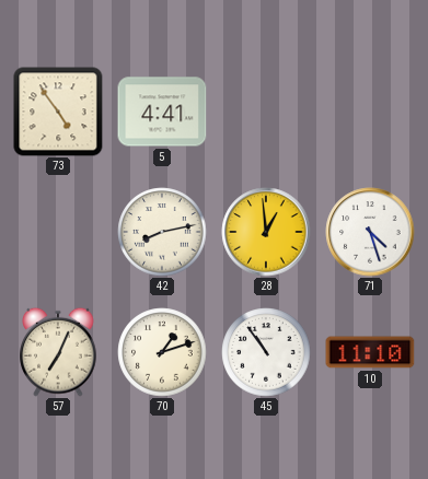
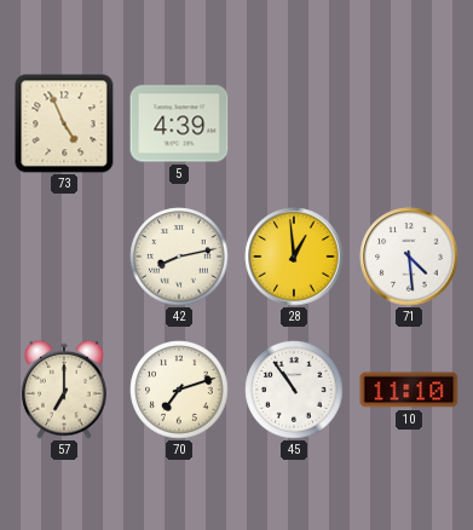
73: 4:54 -> 4:56
5: 4:41 -> 4:39
71: 4:27 -> 4:29
57: 7:04 -> 7:00
70: 1:12 -> 7:12
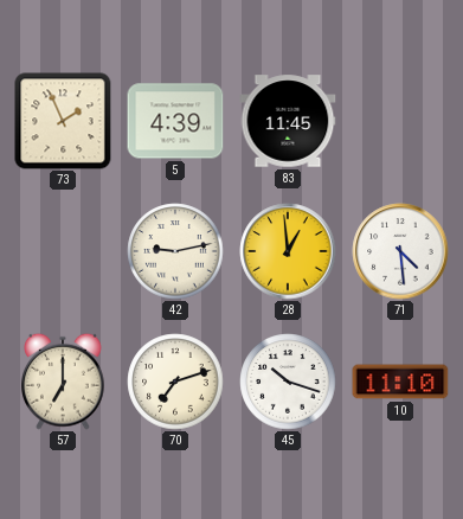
73: 4:56 -> 1:56
83: none -> 11:45
42: 8:13 -> 9:13
45: 10:54 -> 10:18
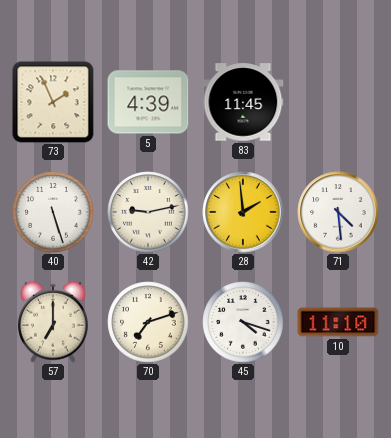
40: none -> 5:27
28: 12:59 -> 1:59
45: 10:18 -> 4:18
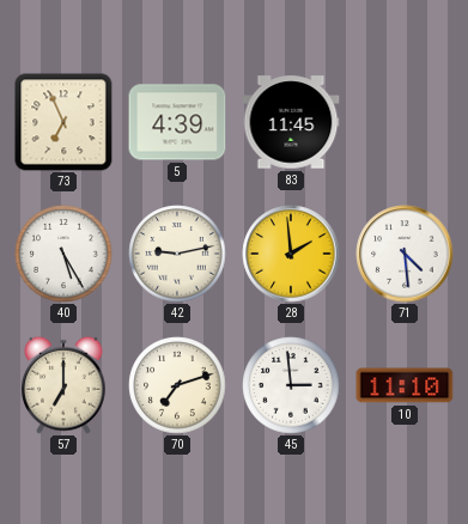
73: 1:56 -> 6:56
40: 5:27 -> 5:25
45: 4:18 -> 2:59
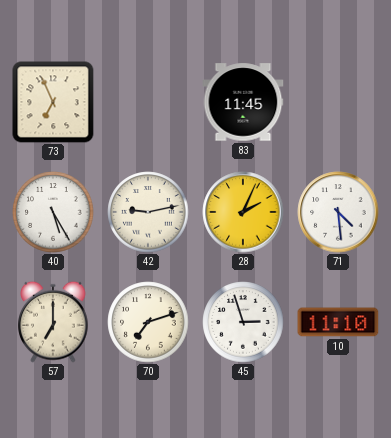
5: 4:39 -> none
28: 1:59 -> 2:04
45: 2:59 -> 2:57
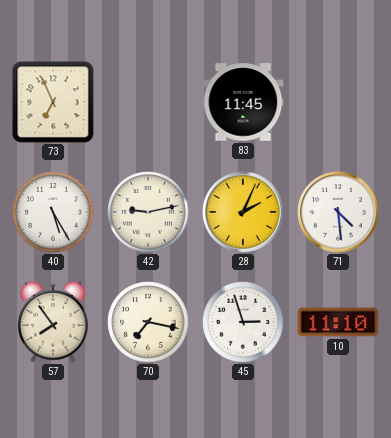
57: 7:00 -> 7:54
70: 7:12 -> 7:17
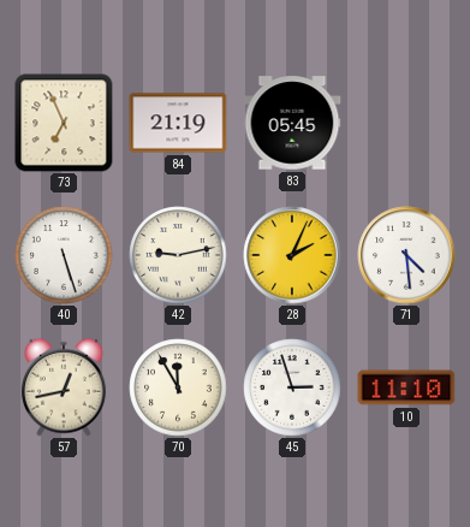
84: none -> 21:19
83: 11:45 -> 05:45
40: 5:25 -> 5:27
57: 7:54 -> 12:43
70: 7:17 -> 11:55
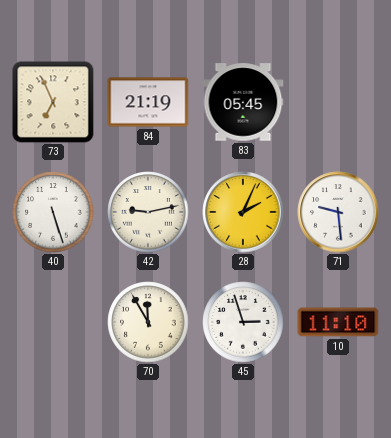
71: 4:29 -> 9:29
57: 12:43 -> none
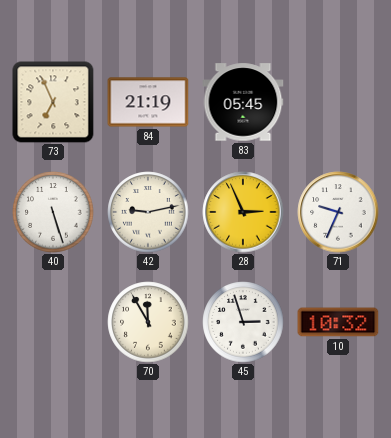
28: 2:04 -> 2:56
71: 9:29 -> 9:34
10: 11:10 -> 10:32
